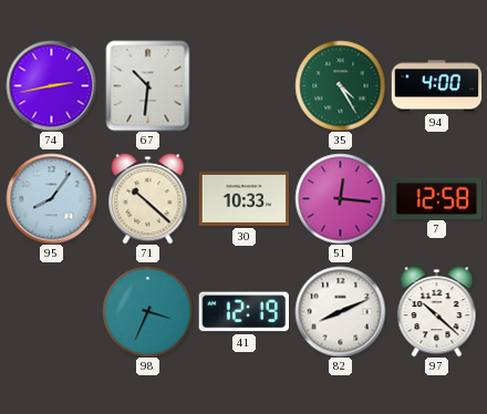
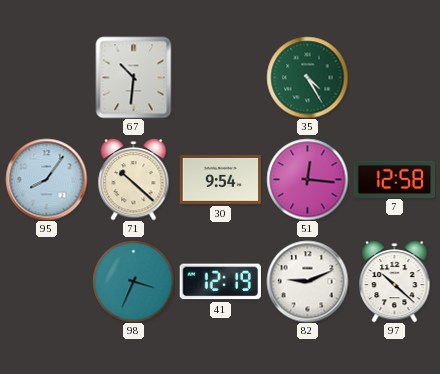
74: 2:43 -> none
94: 4:00 -> none
30: 10:33 -> 9:54
82: 8:11 -> 9:11
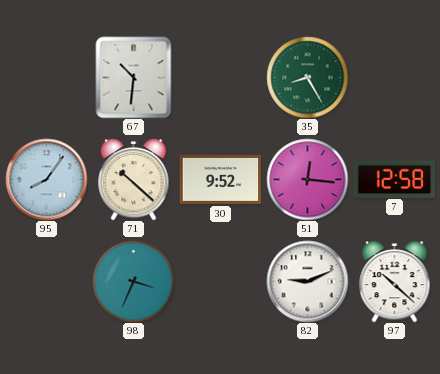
35: 4:25 -> 8:25
30: 9:54 -> 9:52
41: 12:19 -> none
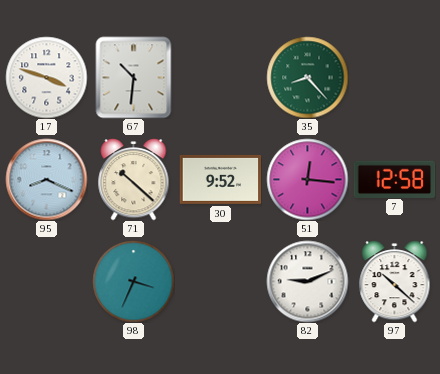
17: none -> 3:48
35: 8:25 -> 8:23
95: 8:06 -> 8:19
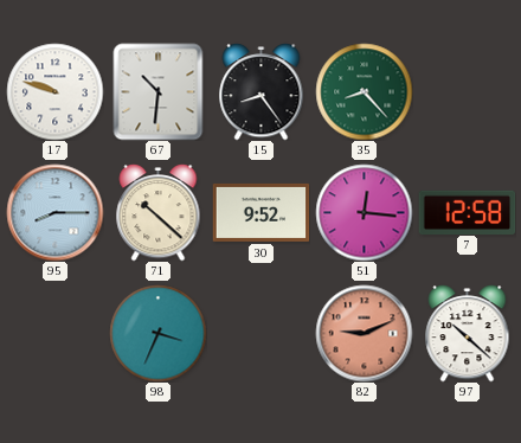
17: 3:48 -> 9:48
15: none -> 8:24
95: 8:19 -> 8:15
82 dial: white -> salmon
